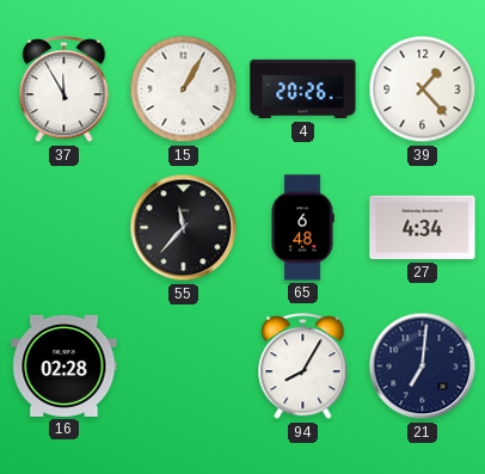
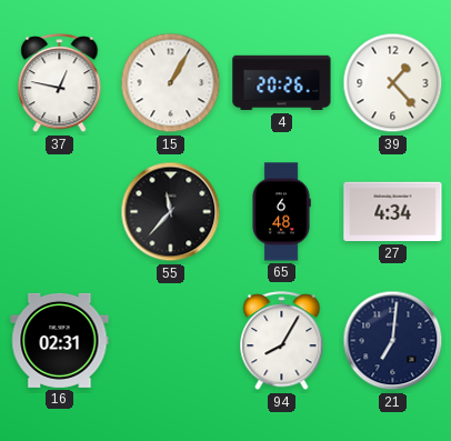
37: 11:55 -> 12:47
16: 02:28 -> 02:31
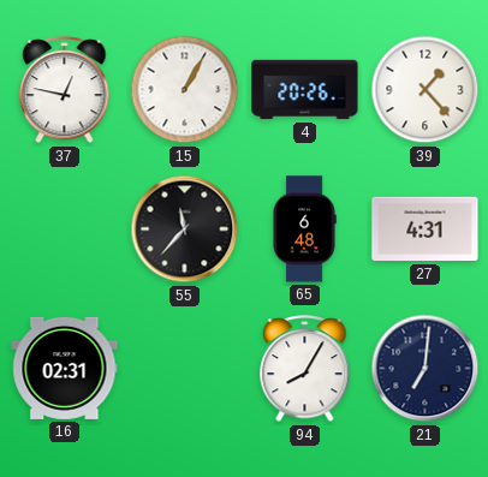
27: 4:34 -> 4:31
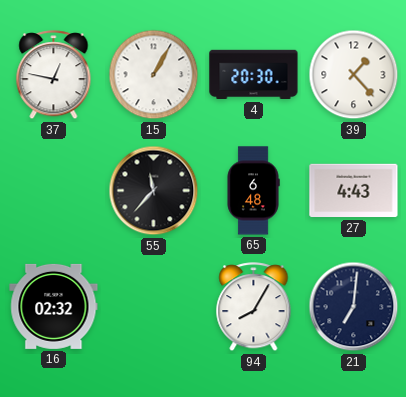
4: 20:26 -> 20:30
27: 4:31 -> 4:43
16: 02:31 -> 02:32
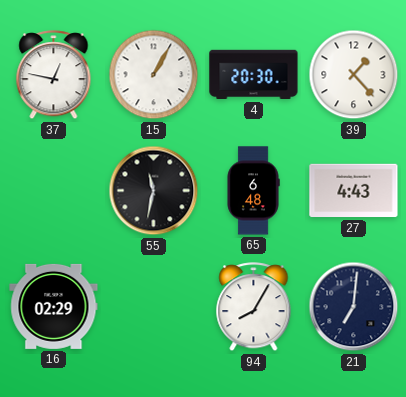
55: 11:37 -> 11:32
16: 02:32 -> 02:29
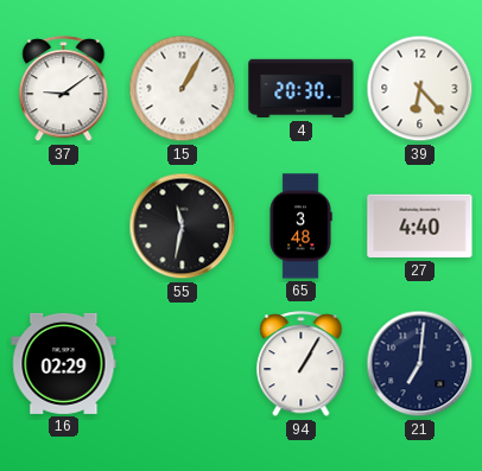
37: 12:47 -> 9:09
39: 1:23 -> 6:23
65: 6:48 -> 3:48
27: 4:43 -> 4:40
94: 8:05 -> 1:05
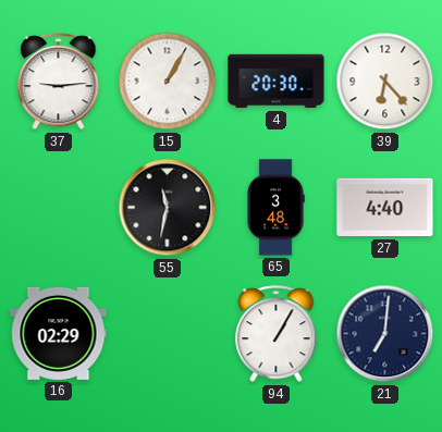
37: 9:09 -> 9:14
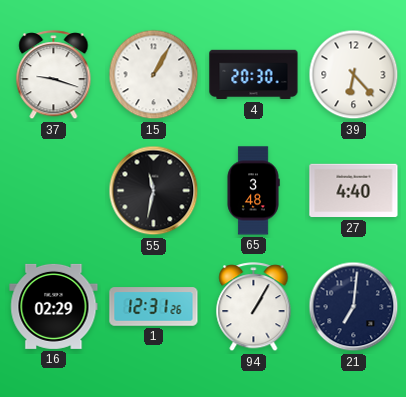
37: 9:14 -> 9:18
1: none -> 12:31
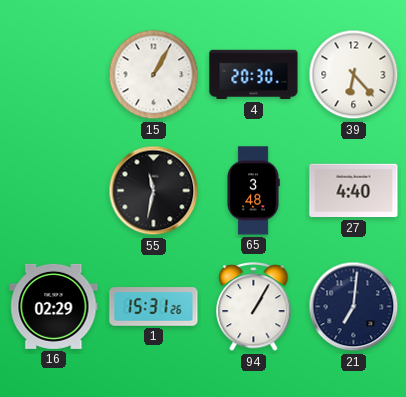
37: 9:18 -> none
1: 12:31 -> 15:31
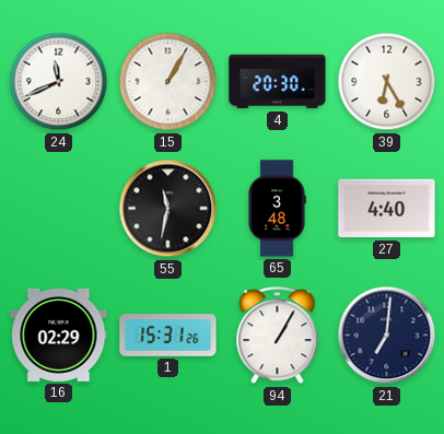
24: none -> 11:41
39: 6:23 -> 6:25
